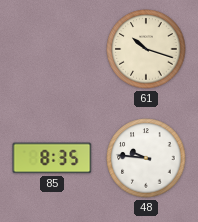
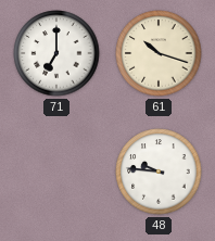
71: none -> 7:00
85: 8:35 -> none
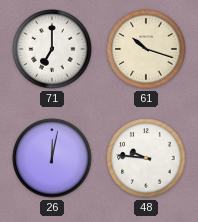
26: none -> 12:02
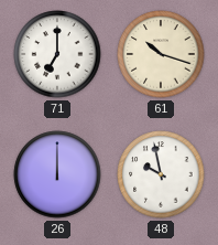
26: 12:02 -> 12:00
48: 9:46 -> 9:58
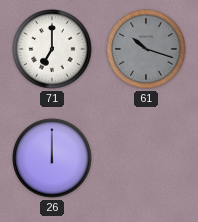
61 dial: cream -> grey
48: 9:58 -> none
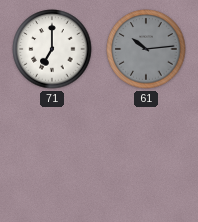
61: 10:18 -> 10:14
26: 12:00 -> none
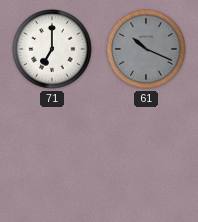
61: 10:14 -> 10:19
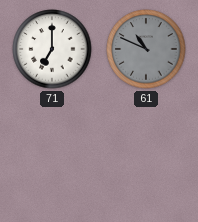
61: 10:19 -> 10:49
